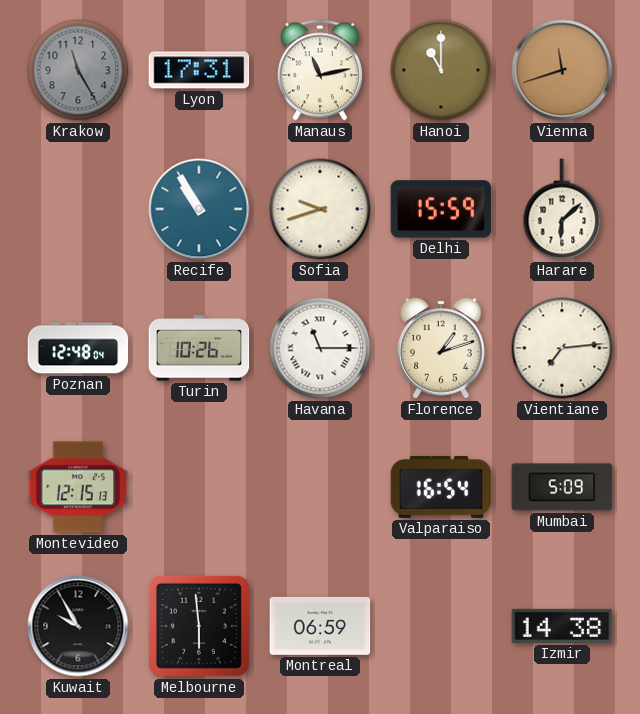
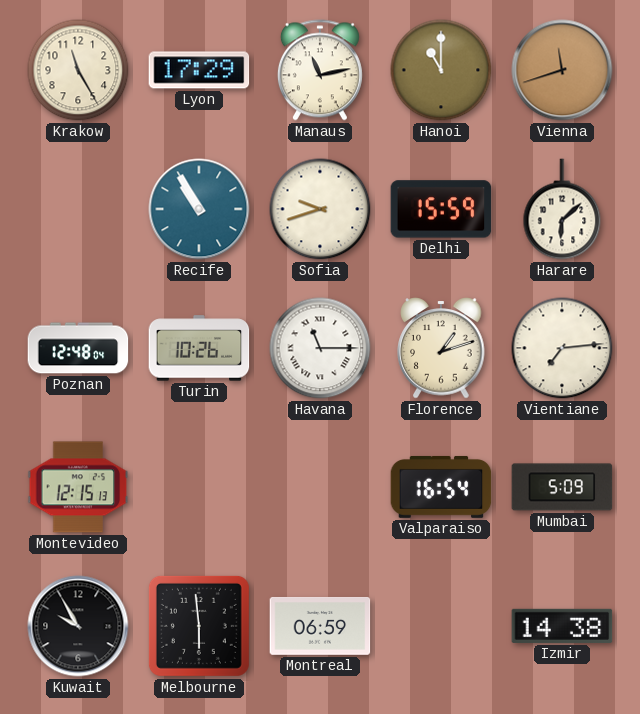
Krakow dial: grey -> cream
Lyon: 17:31 -> 17:29
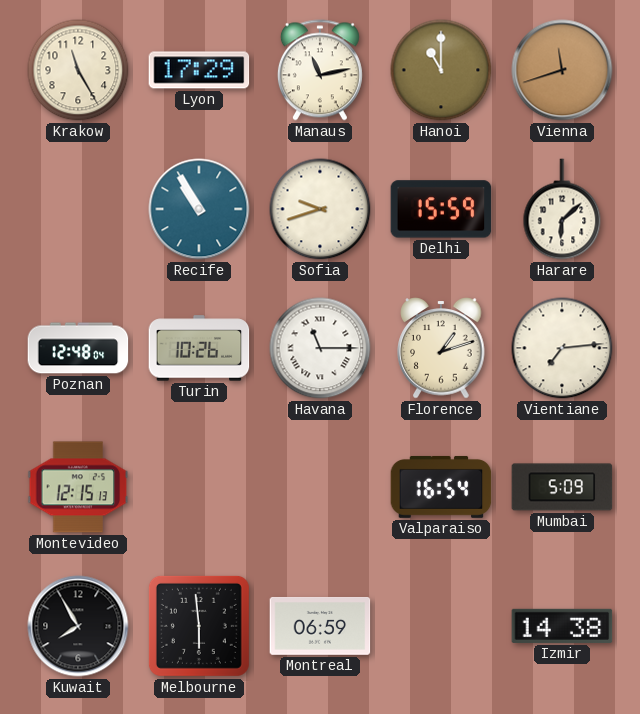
Kuwait: 9:55 -> 7:55
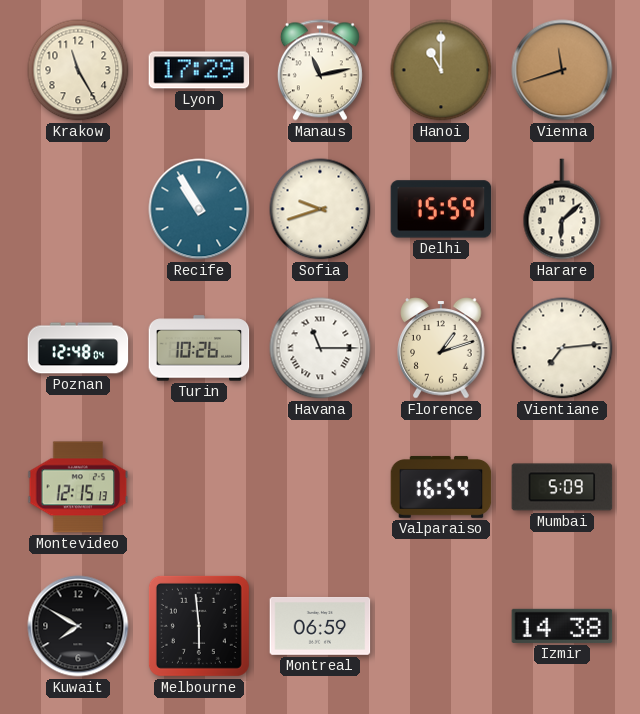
Kuwait: 7:55 -> 7:50
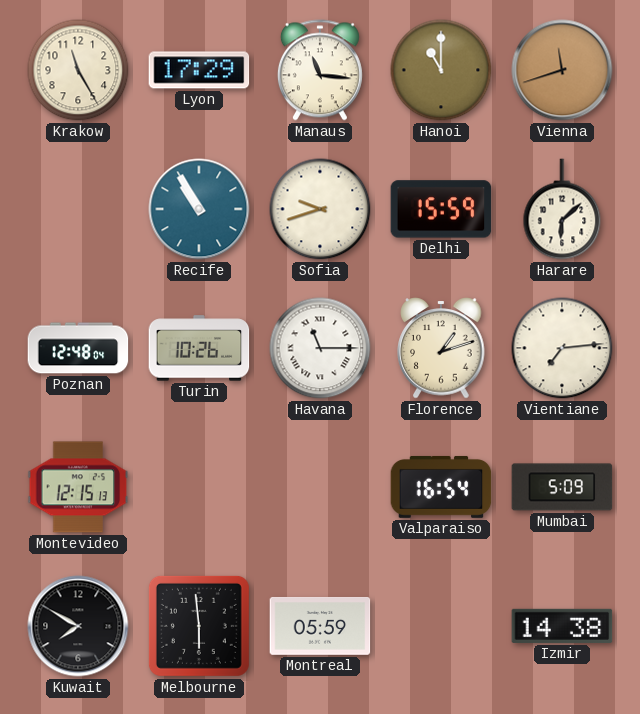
Manaus: 11:13 -> 11:16
Montreal: 06:59 -> 05:59
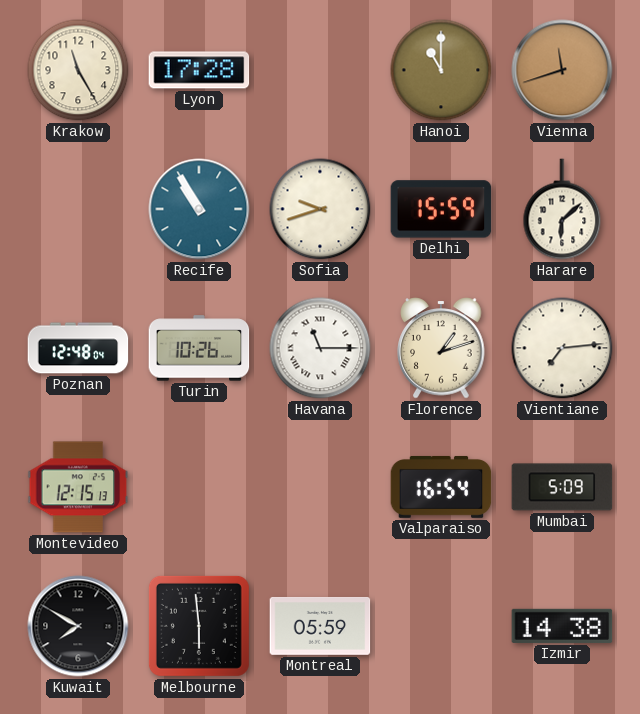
Lyon: 17:29 -> 17:28
Manaus: 11:16 -> none
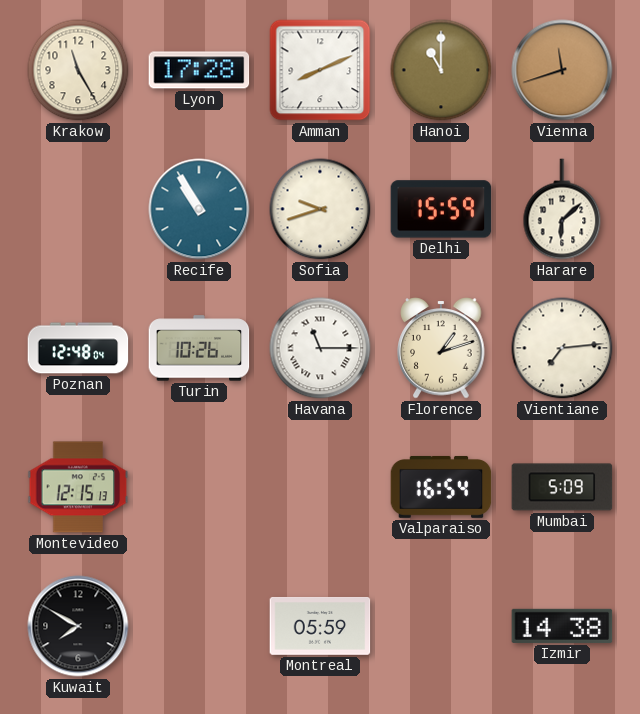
Amman: none -> 8:11
Melbourne: 5:59 -> none
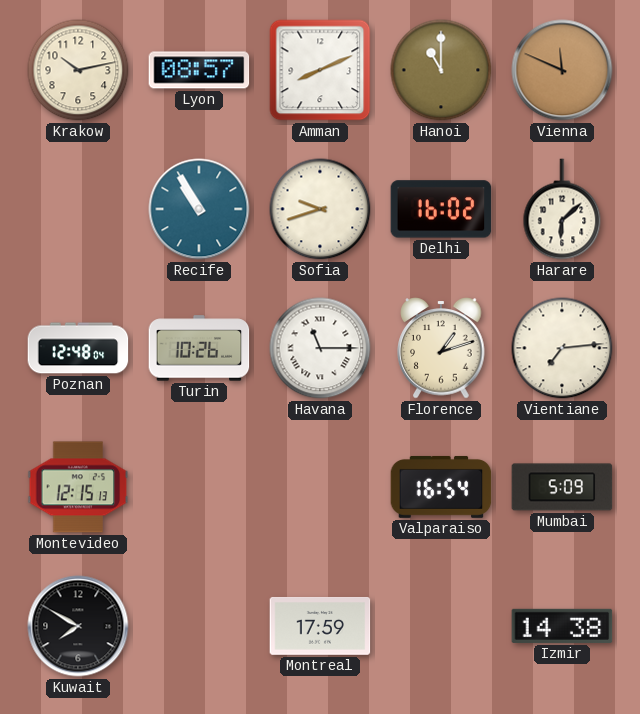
Krakow: 11:25 -> 10:13
Lyon: 17:28 -> 08:57
Vienna: 11:42 -> 11:49
Delhi: 15:59 -> 16:02
Montreal: 05:59 -> 17:59
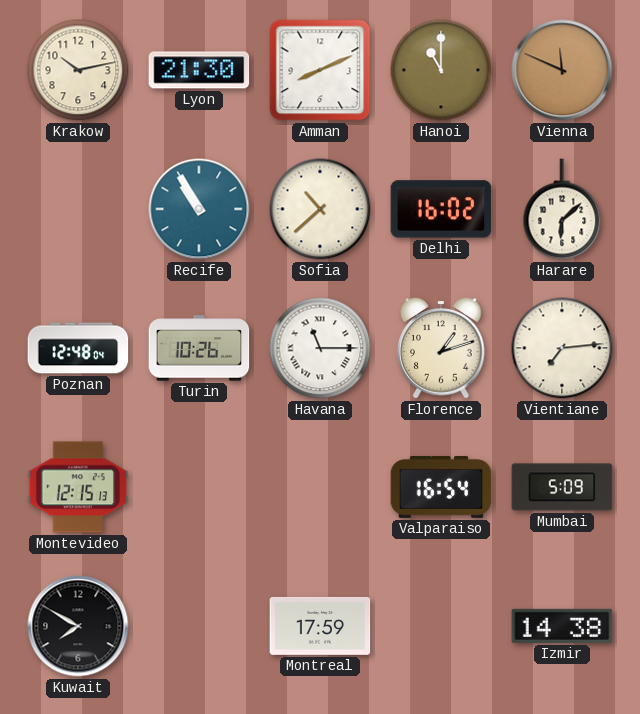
Lyon: 08:57 -> 21:30
Sofia: 9:42 -> 10:38
